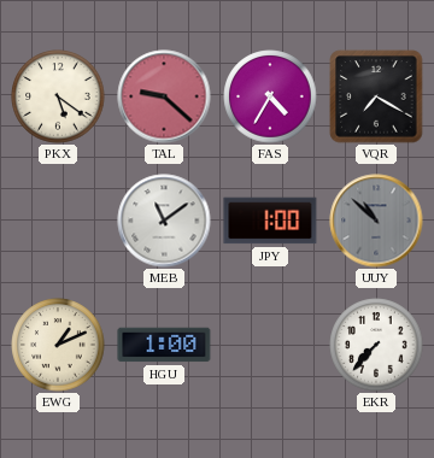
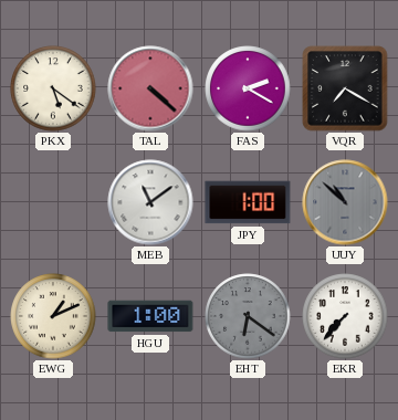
TAL: 9:22 -> 4:22
FAS: 4:35 -> 2:20
EHT: none -> 6:21
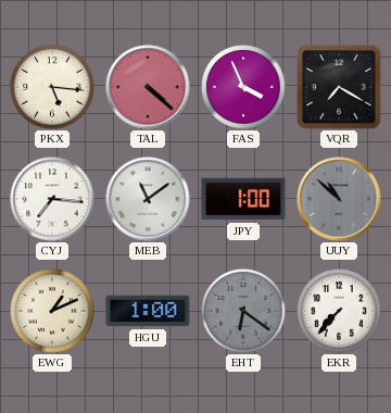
PKX: 5:21 -> 5:16
FAS: 2:20 -> 3:56
CYJ: none -> 7:16
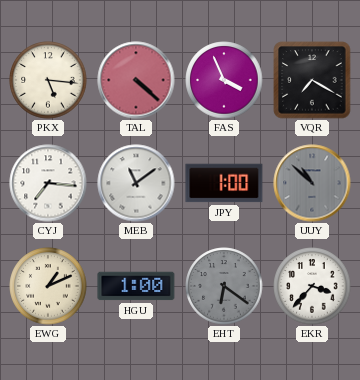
EKR: 7:37 -> 3:37
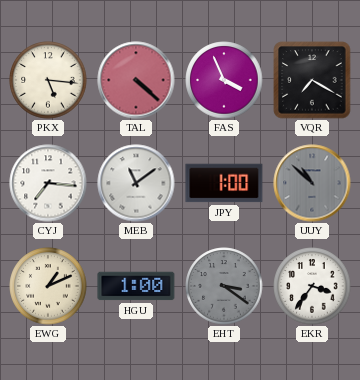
EHT: 6:21 -> 3:21
EKR: 3:37 -> 3:36
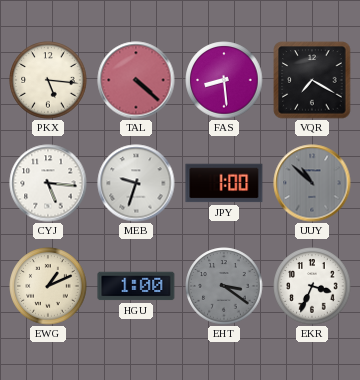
FAS: 3:56 -> 8:29
CYJ: 7:16 -> 5:16
MEB: 11:09 -> 9:33
EKR: 3:36 -> 3:34
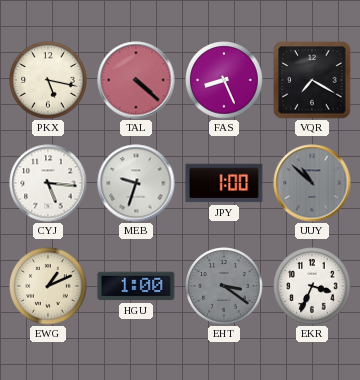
PKX: 5:16 -> 5:17
FAS: 8:29 -> 8:26
